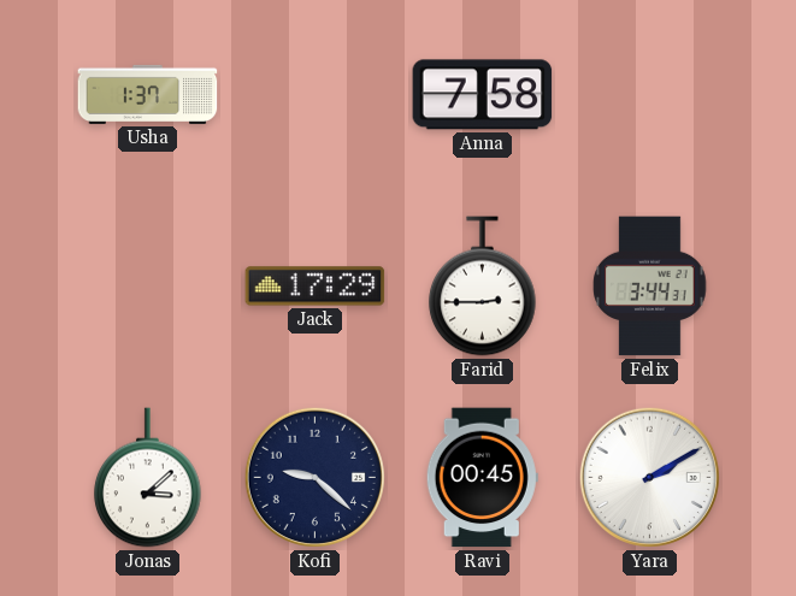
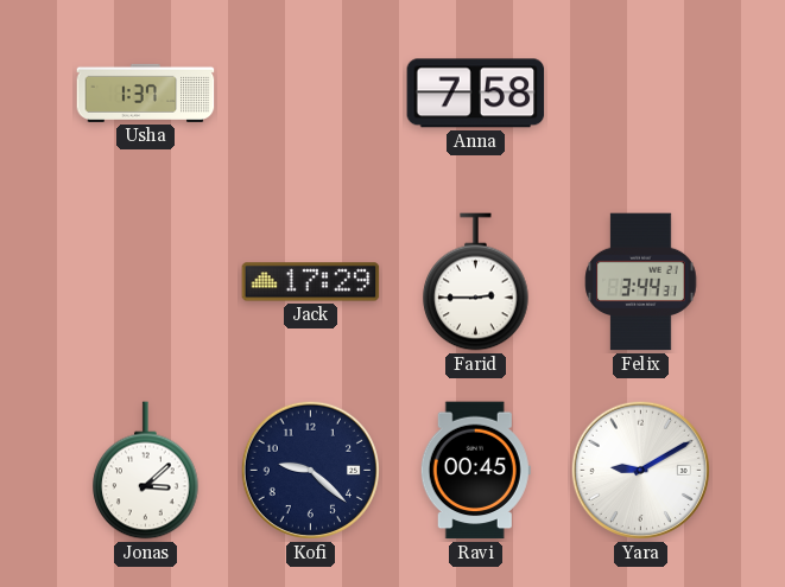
Yara: 2:10 -> 9:10
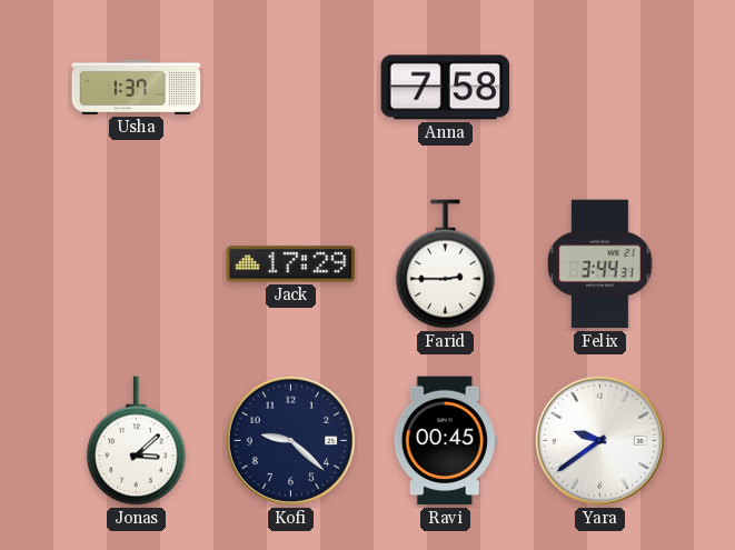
Yara: 9:10 -> 9:39
